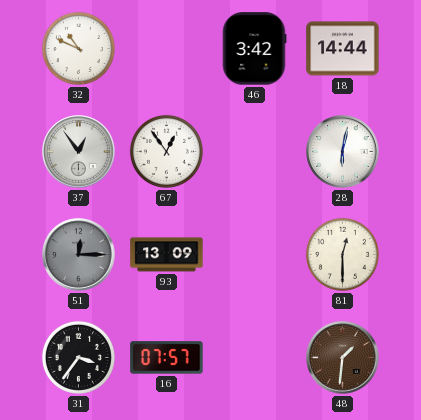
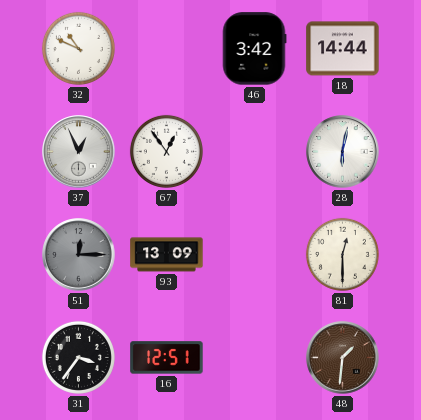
37: 12:54 -> 12:56
16: 07:57 -> 12:51
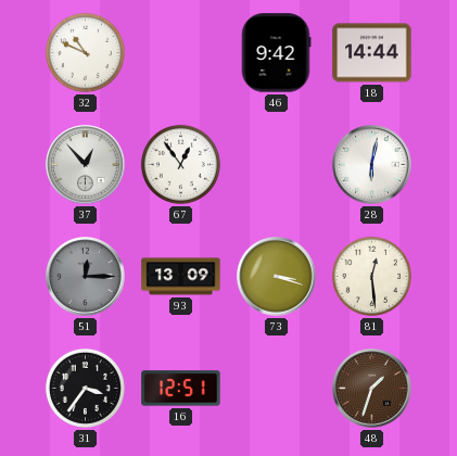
46: 3:42 -> 9:42
37: 12:56 -> 12:53
73: none -> 3:18
81: 12:30 -> 12:29
48: 1:31 -> 1:33
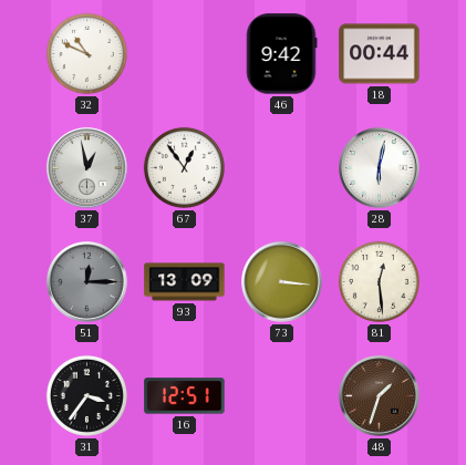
18: 14:44 -> 00:44
37: 12:53 -> 12:58
73: 3:18 -> 3:16
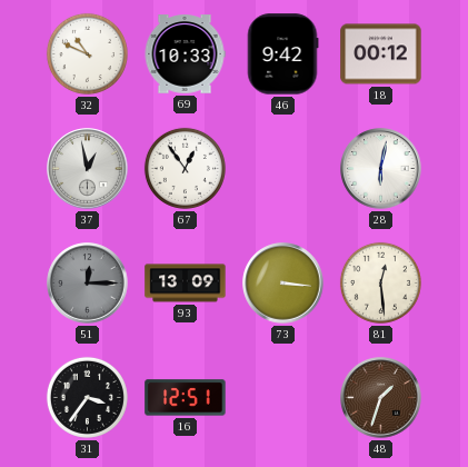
69: none -> 10:33
18: 00:44 -> 00:12
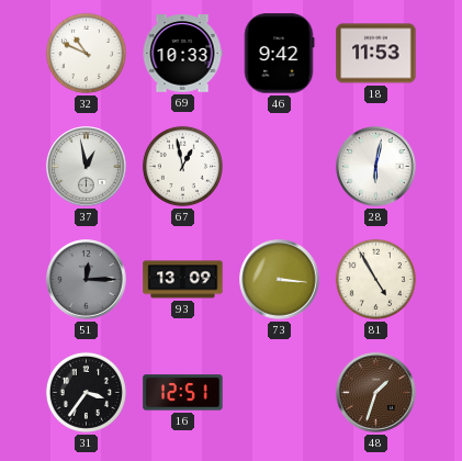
18: 00:12 -> 11:53
67: 12:54 -> 12:58
81: 12:29 -> 4:55
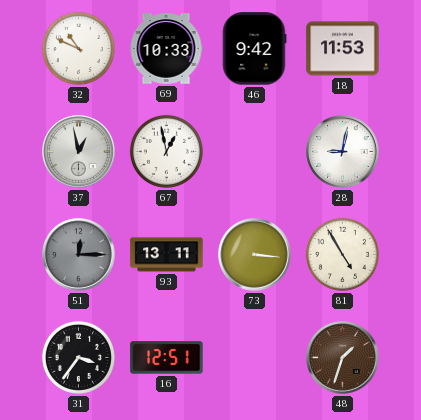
28: 6:02 -> 9:02
93: 13:09 -> 13:11
